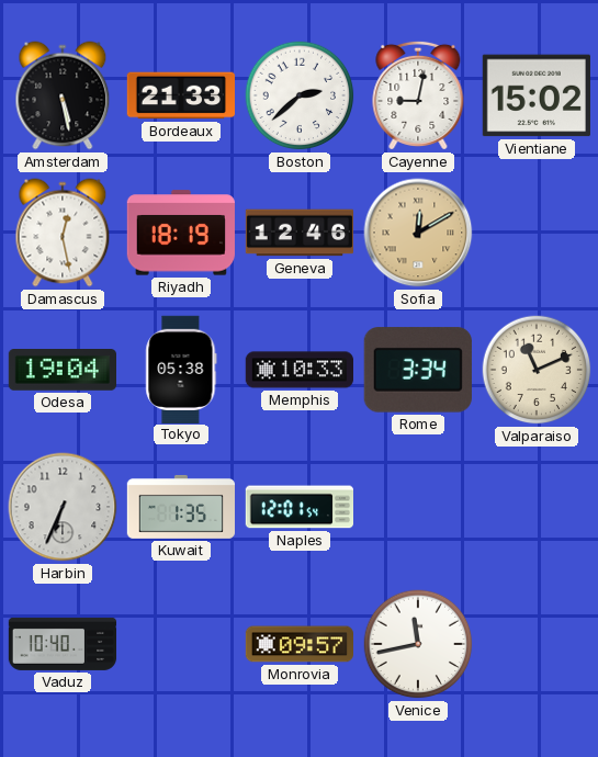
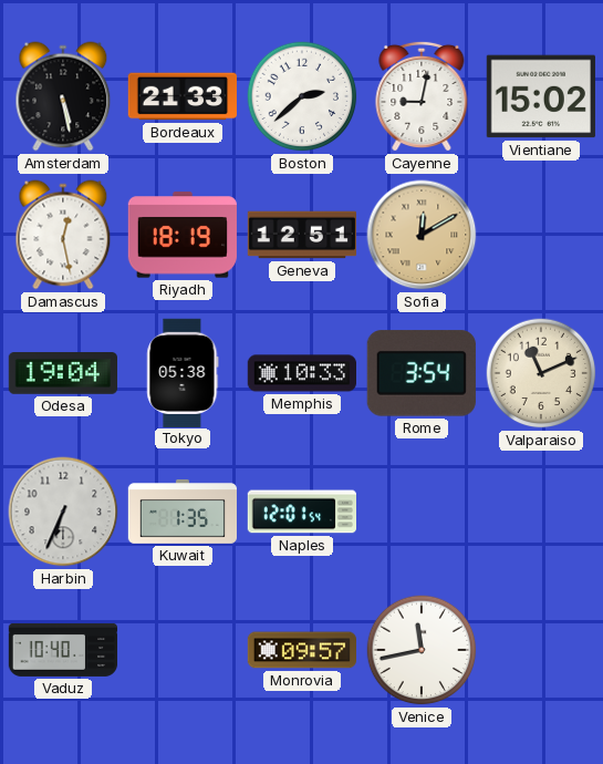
Geneva: 12:46 -> 12:51
Rome: 3:34 -> 3:54
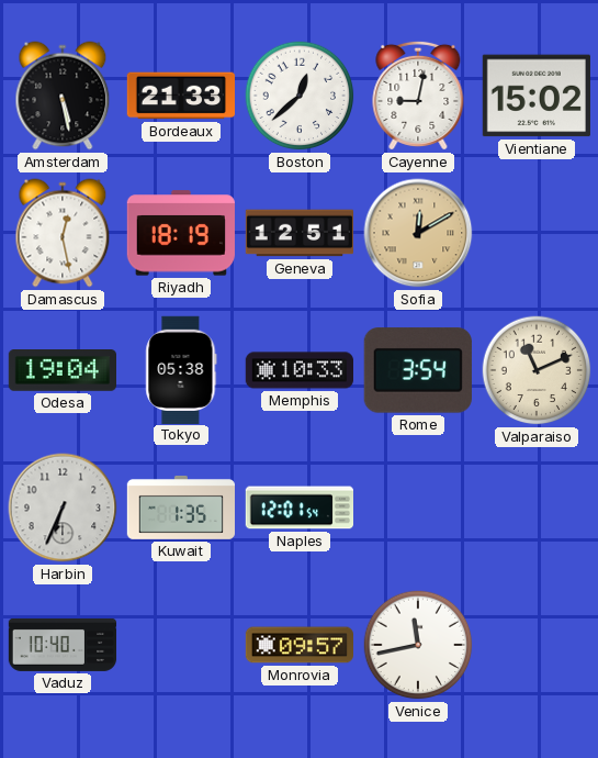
Boston: 2:38 -> 12:38
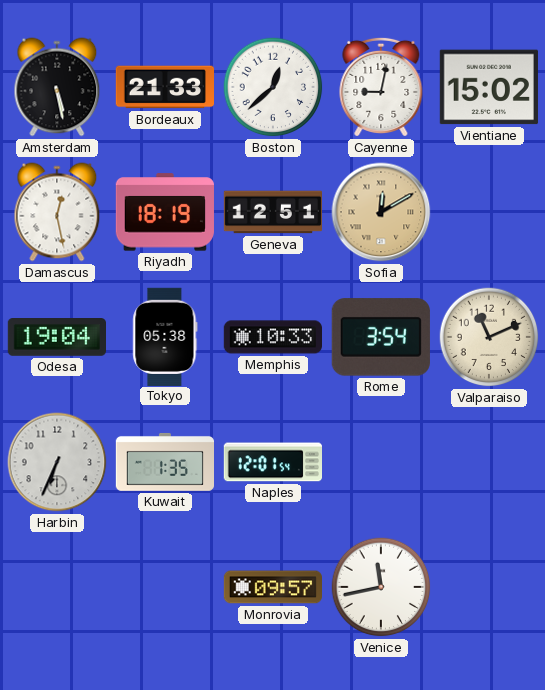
Vaduz: 10:40 -> none
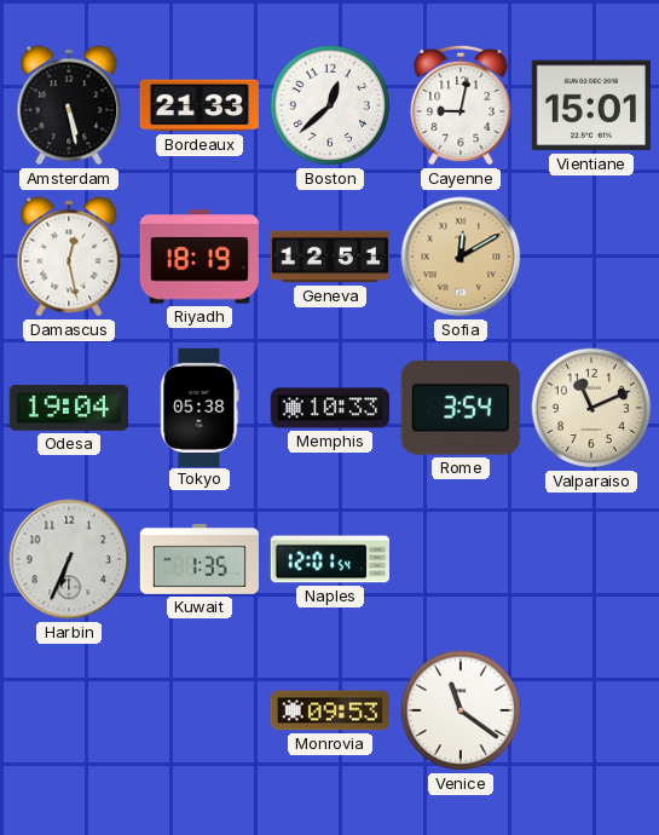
Vientiane: 15:02 -> 15:01
Monrovia: 09:57 -> 09:53
Venice: 11:43 -> 11:21
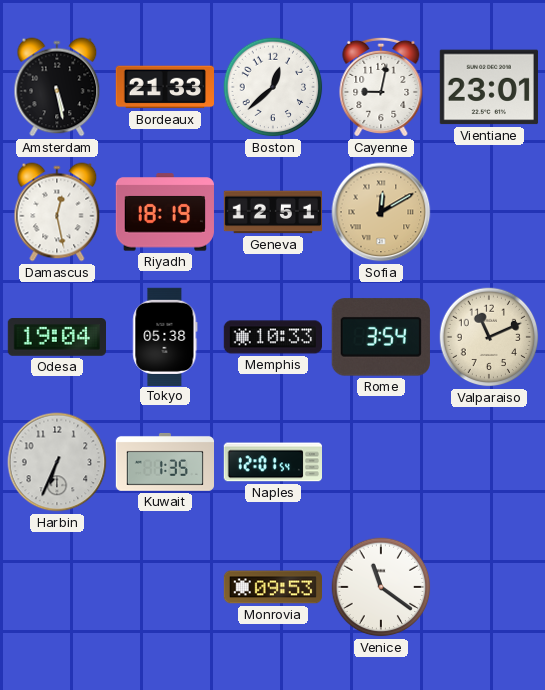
Vientiane: 15:01 -> 23:01
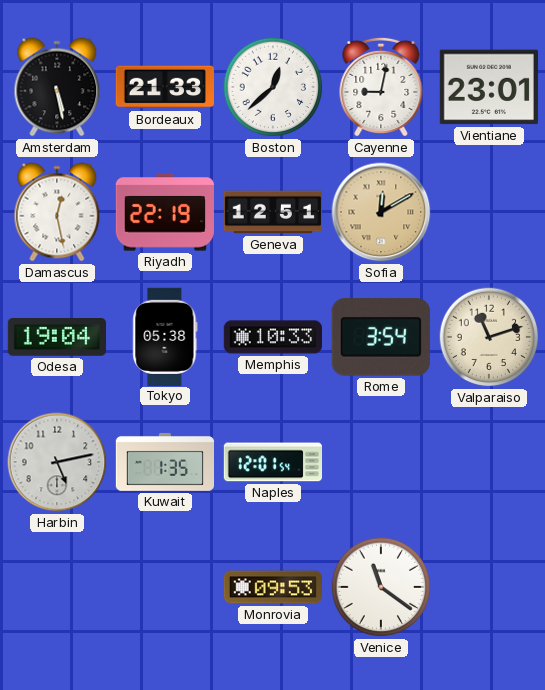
Riyadh: 18:19 -> 22:19
Valparaiso: 11:11 -> 11:12
Harbin: 6:34 -> 5:13
